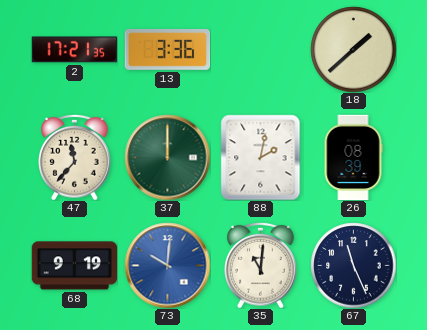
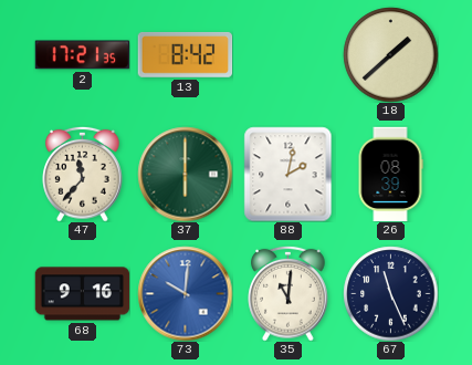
13: 3:36 -> 8:42
37: 12:00 -> 6:00
68: 9:19 -> 9:16
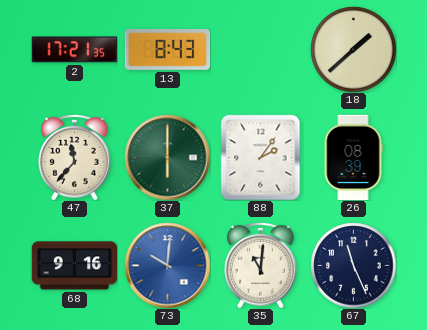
13: 8:42 -> 8:43
88: 2:02 -> 2:06
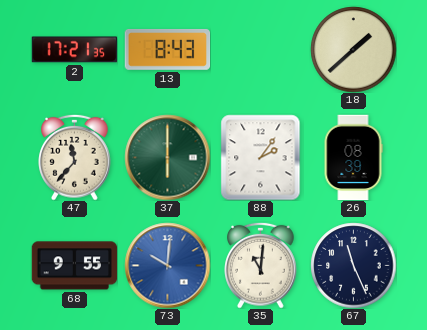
68: 9:16 -> 9:55
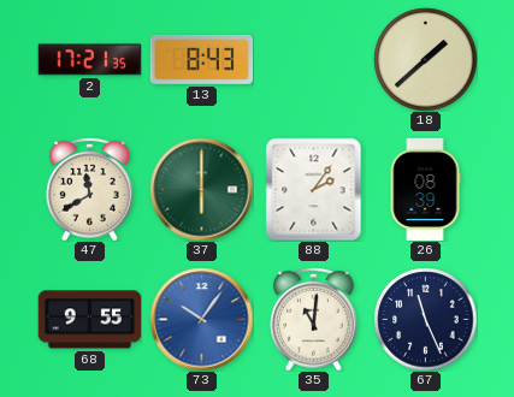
47: 11:37 -> 11:40
73: 10:01 -> 10:06
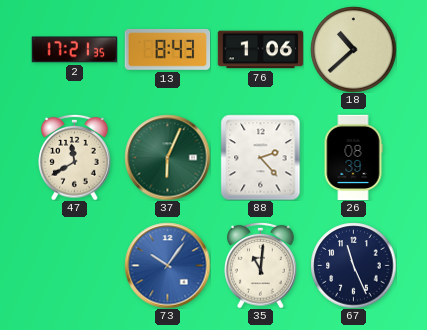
76: none -> 1:06
18: 1:38 -> 10:38
37: 6:00 -> 6:04
88: 2:06 -> 2:23
68: 9:55 -> none
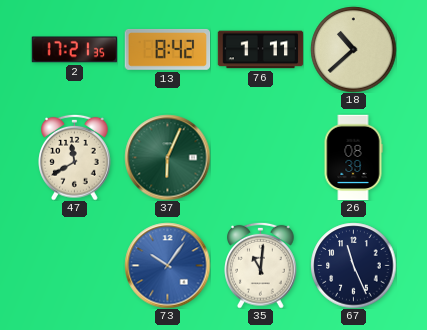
13: 8:43 -> 8:42
76: 1:06 -> 1:11
88: 2:23 -> none
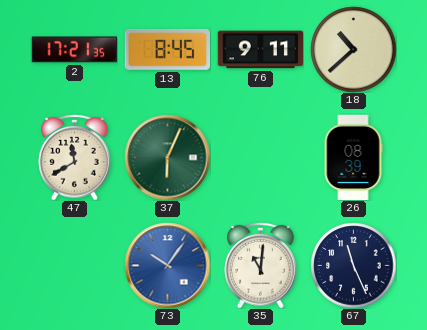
13: 8:42 -> 8:45
76: 1:11 -> 9:11
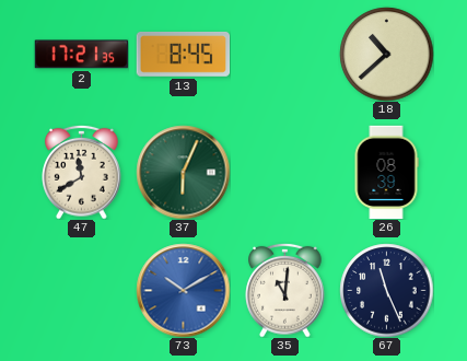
76: 9:11 -> none
73: 10:06 -> 10:10
